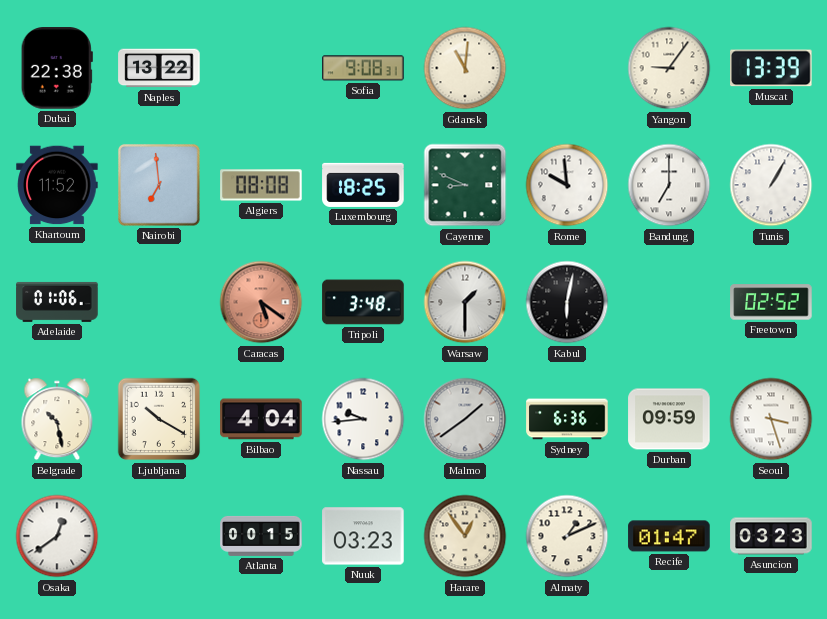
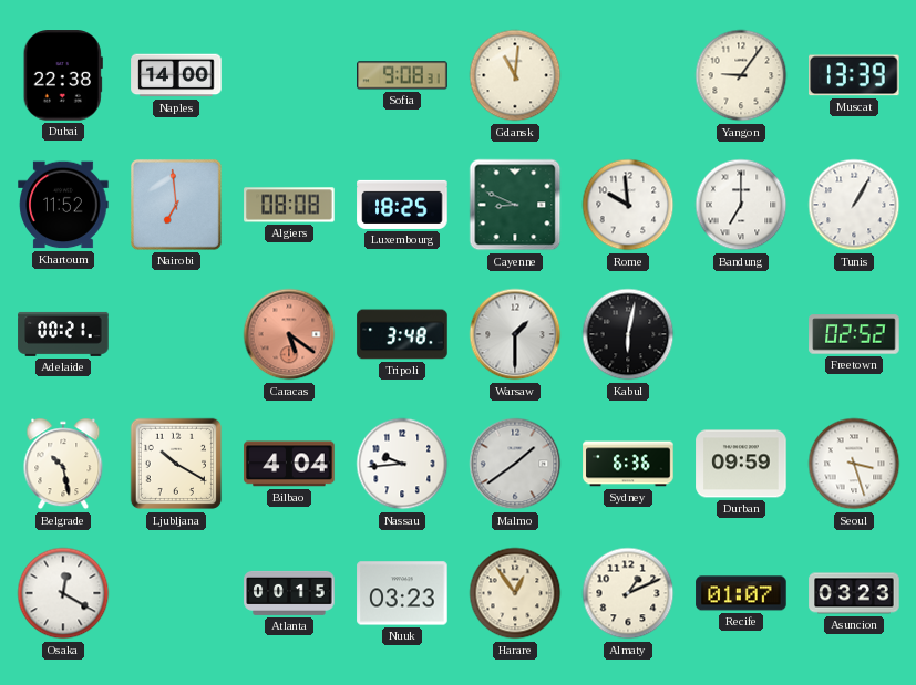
Naples: 13:22 -> 14:00
Adelaide: 01:06 -> 00:21
Osaka: 12:39 -> 12:20
Recife: 01:47 -> 01:07
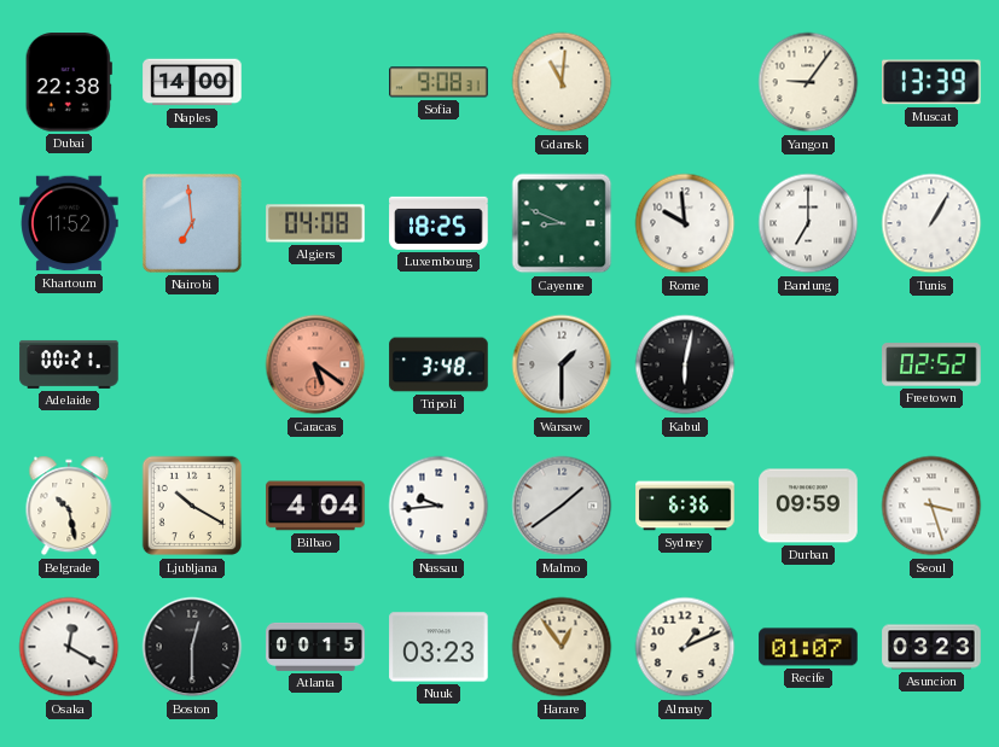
Algiers: 08:08 -> 04:08
Boston: none -> 12:30
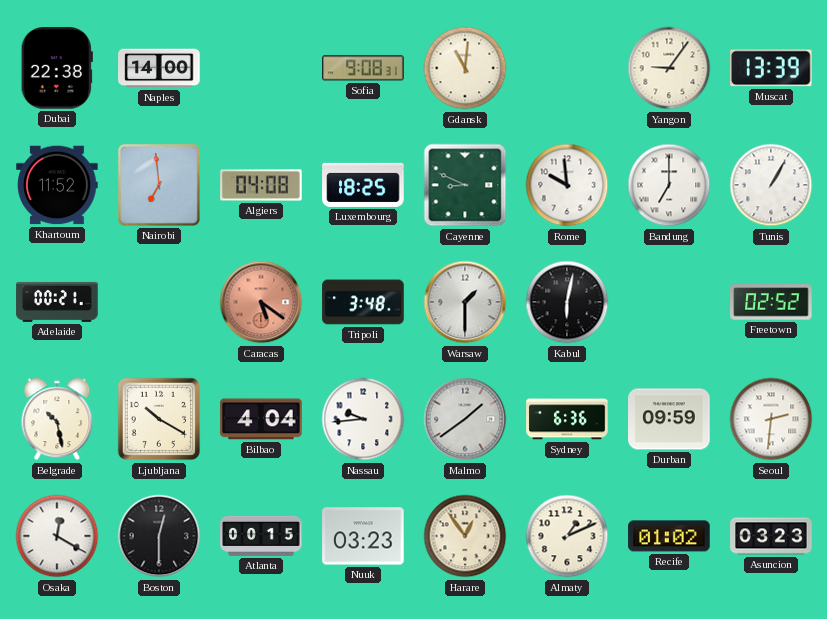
Seoul: 3:27 -> 2:31
Recife: 01:07 -> 01:02
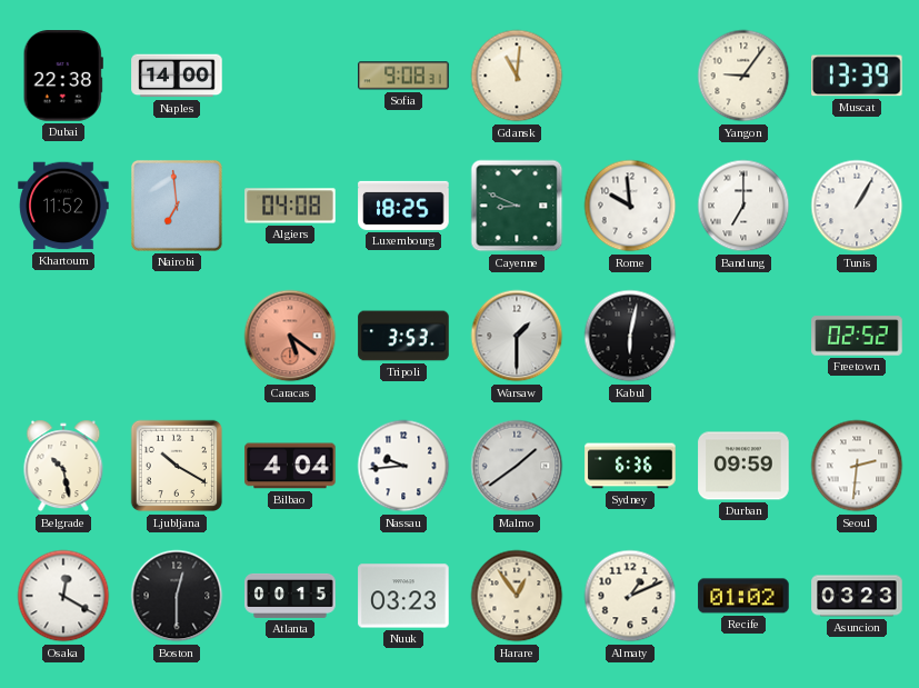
Adelaide: 00:21 -> none
Tripoli: 3:48 -> 3:53
